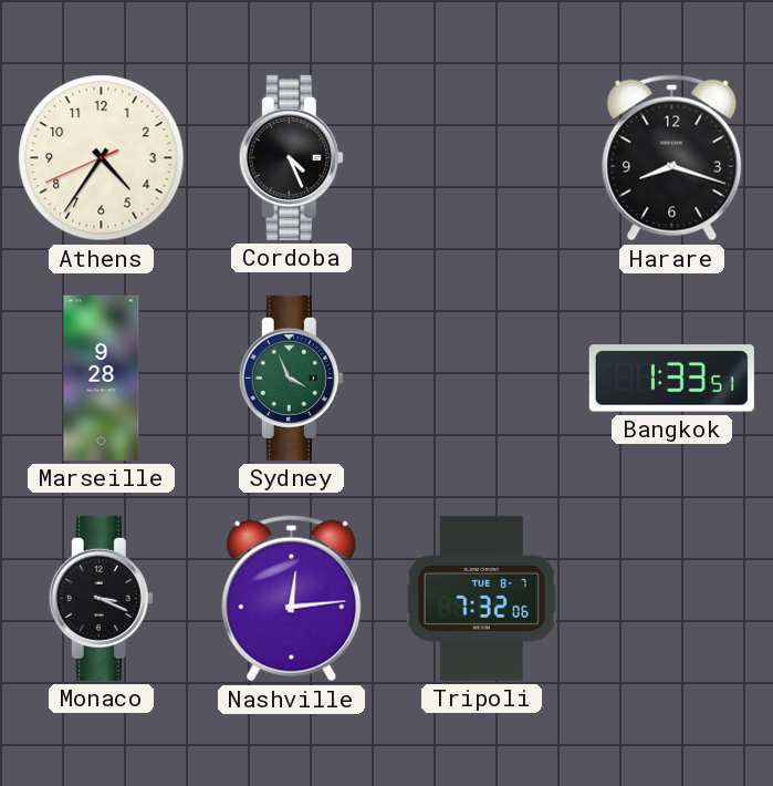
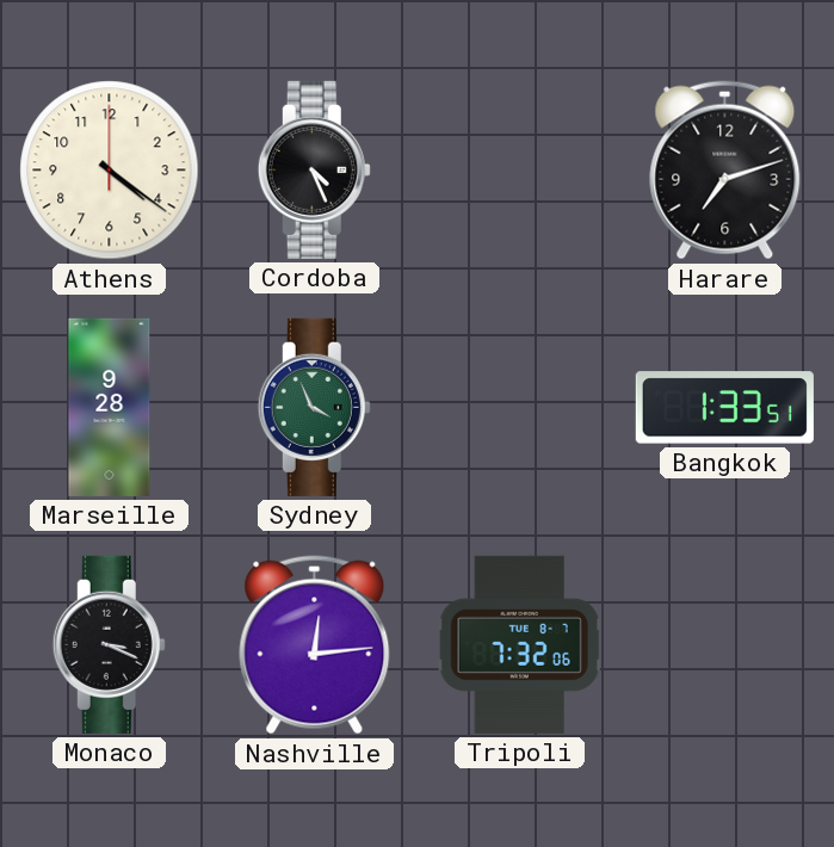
Athens: 4:35 -> 4:21
Harare: 8:18 -> 7:12
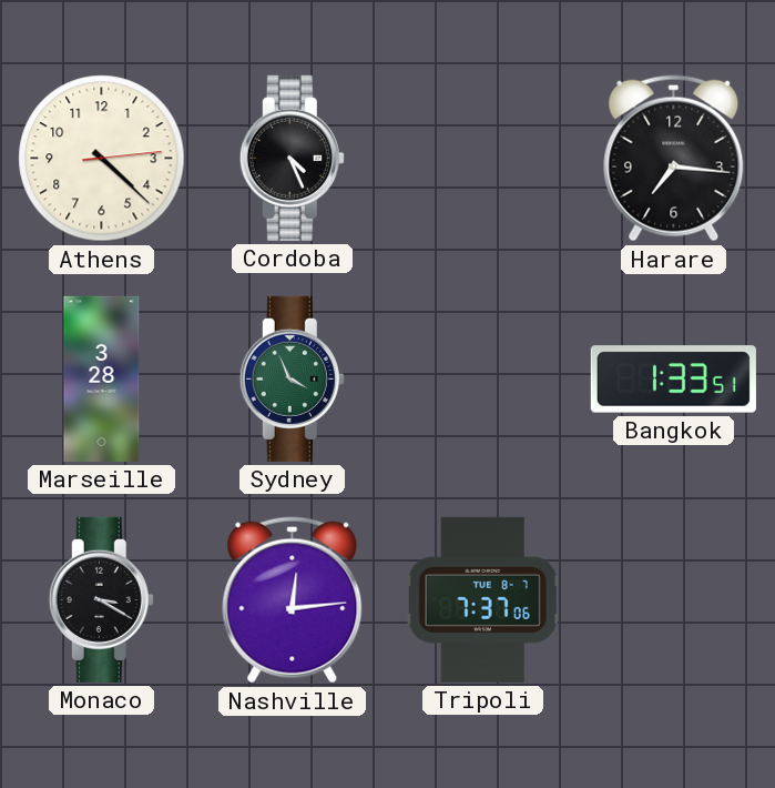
Athens: 4:21 -> 4:22
Harare: 7:12 -> 7:16
Marseille: 9:28 -> 3:28
Monaco: 3:19 -> 3:20
Tripoli: 7:32 -> 7:37
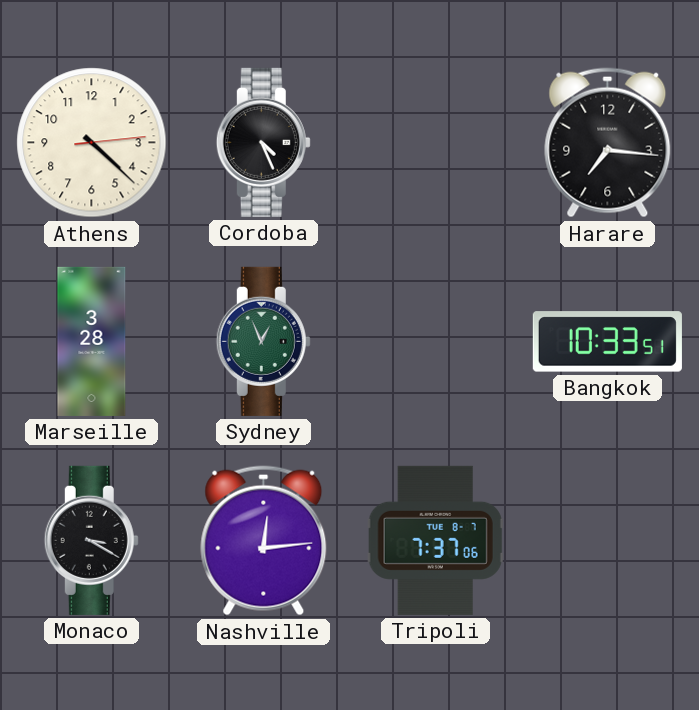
Sydney: 3:56 -> 12:56
Bangkok: 1:33 -> 10:33
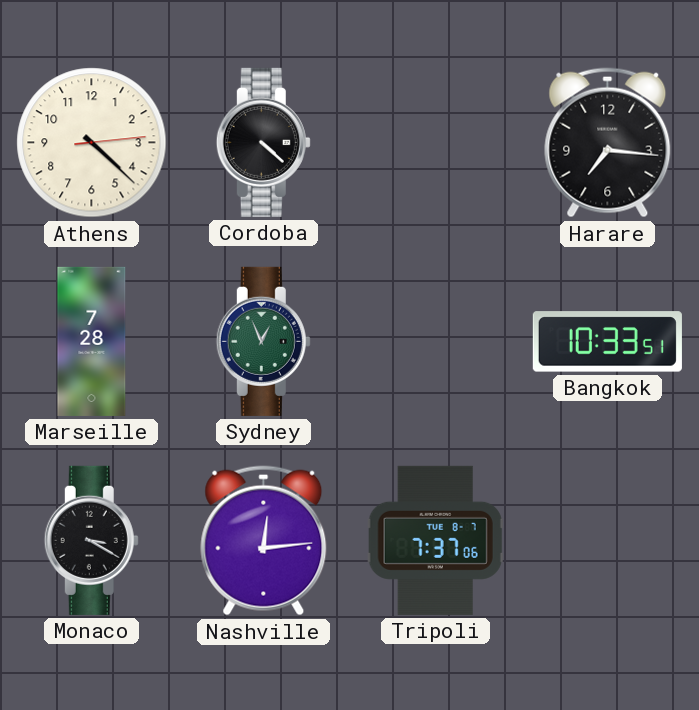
Cordoba: 4:26 -> 4:22
Marseille: 3:28 -> 7:28
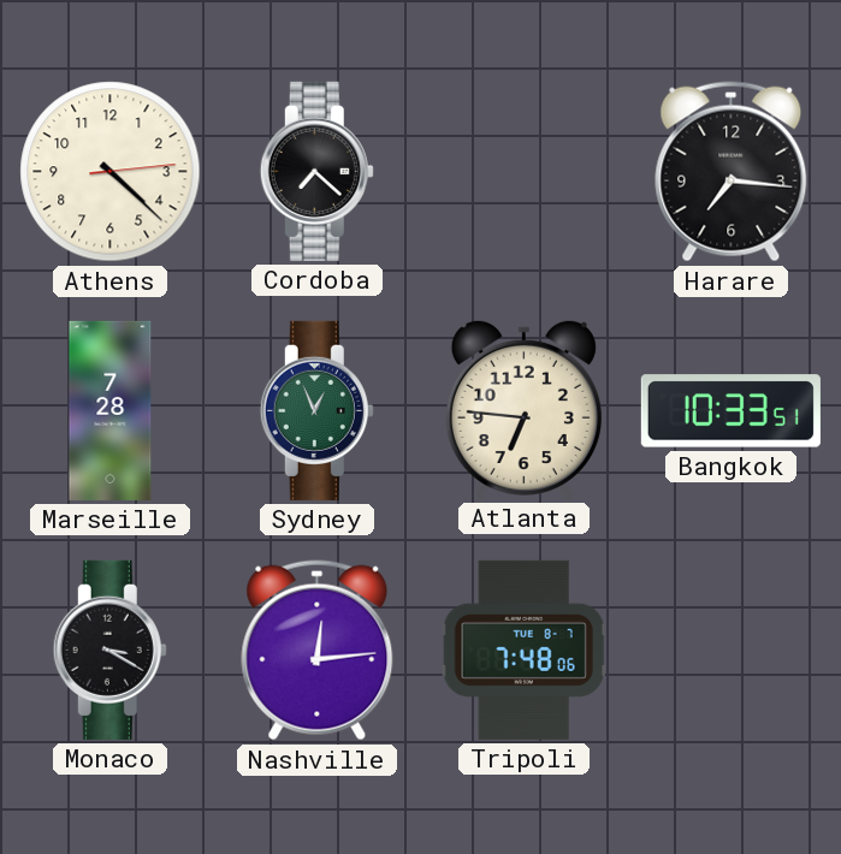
Cordoba: 4:22 -> 7:22
Atlanta: none -> 6:46
Tripoli: 7:37 -> 7:48
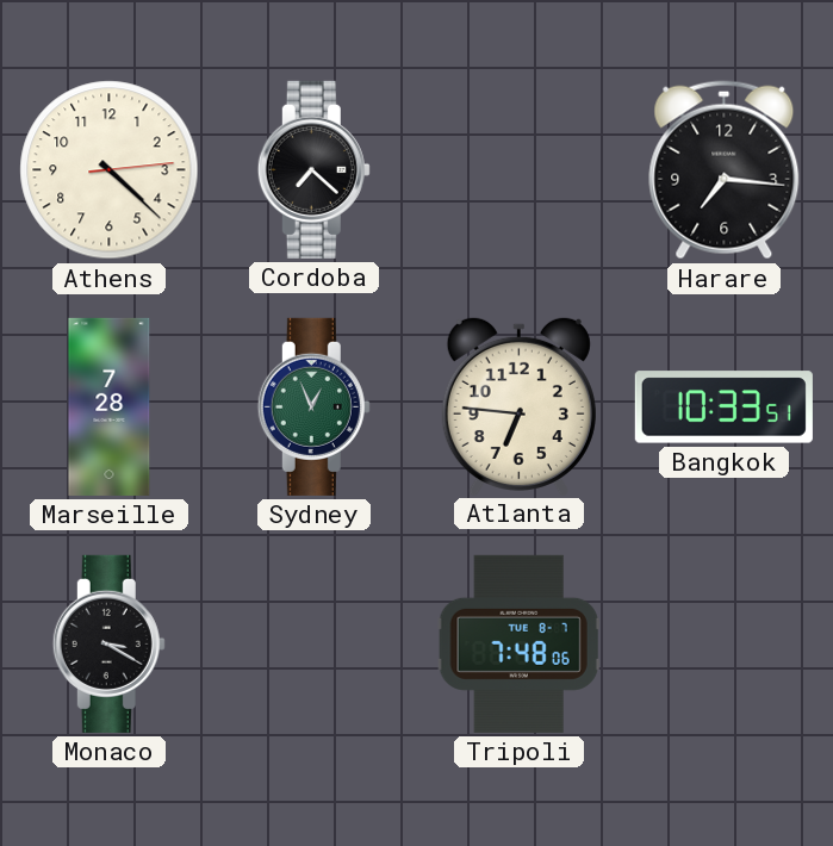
Nashville: 12:14 -> none
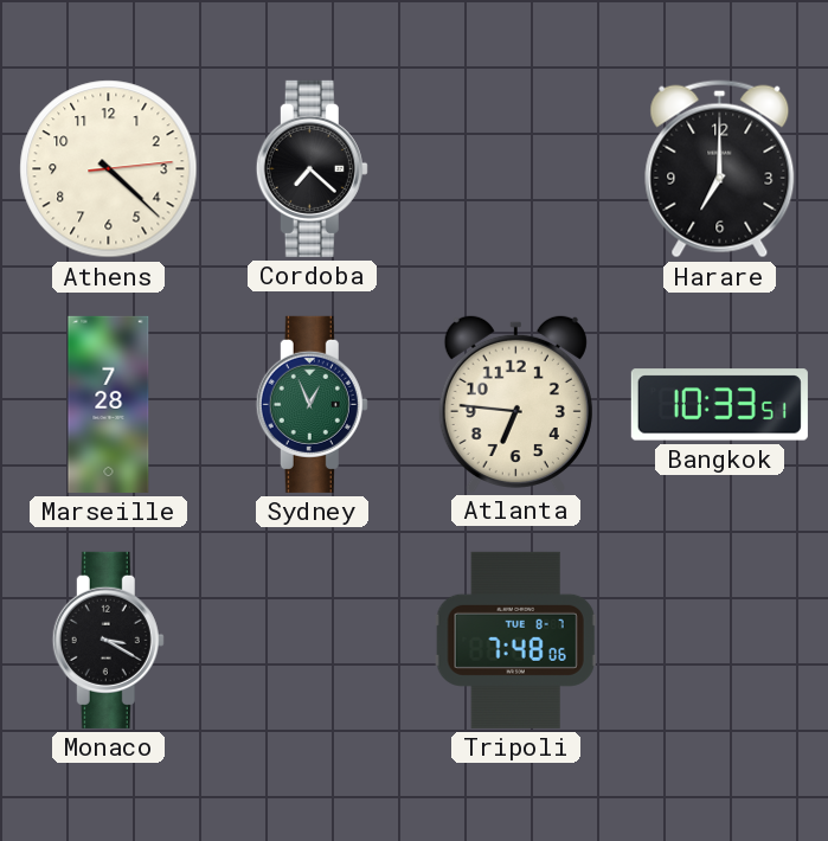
Harare: 7:16 -> 7:00
